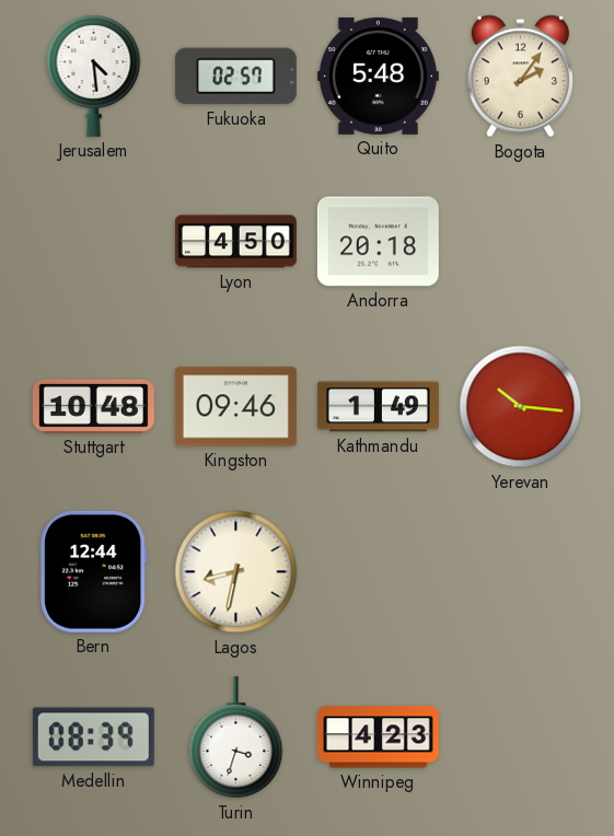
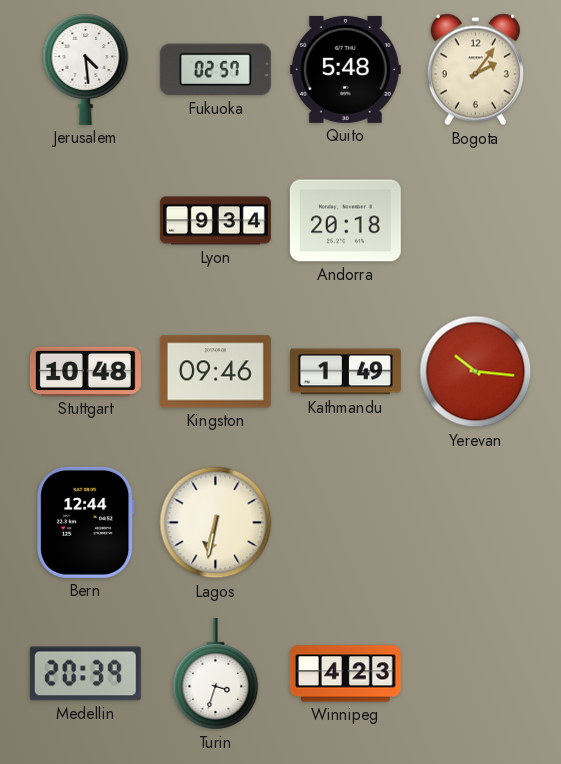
Lyon: 4:50 -> 9:34
Lagos: 8:32 -> 6:32
Medellin: 08:39 -> 20:39
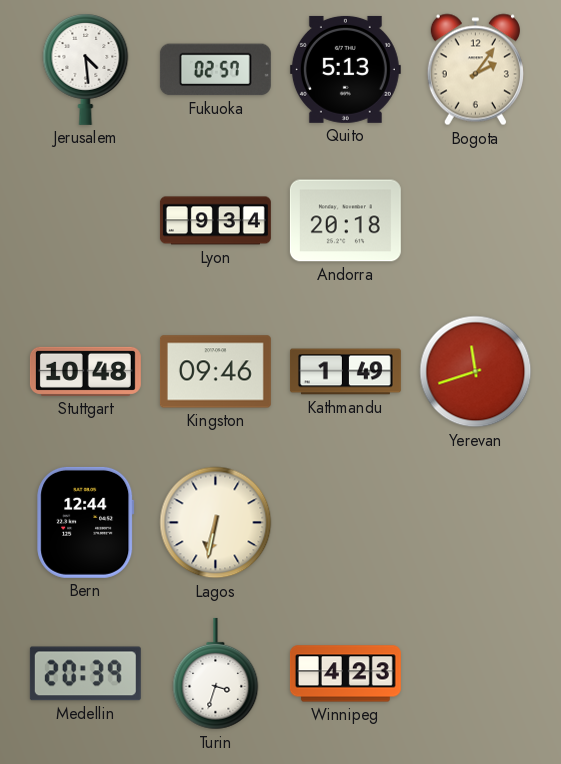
Quito: 5:48 -> 5:13
Yerevan: 10:16 -> 11:42
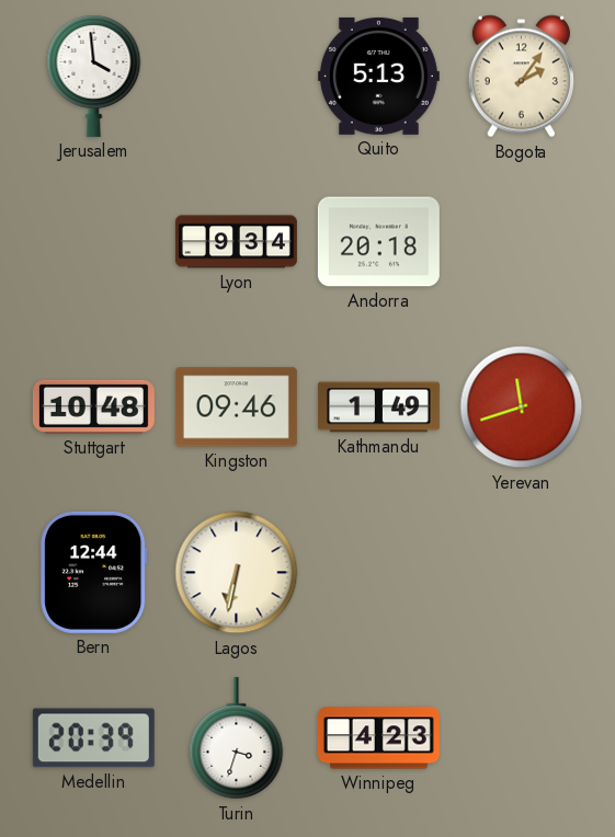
Jerusalem: 4:29 -> 3:59
Fukuoka: 02:57 -> none
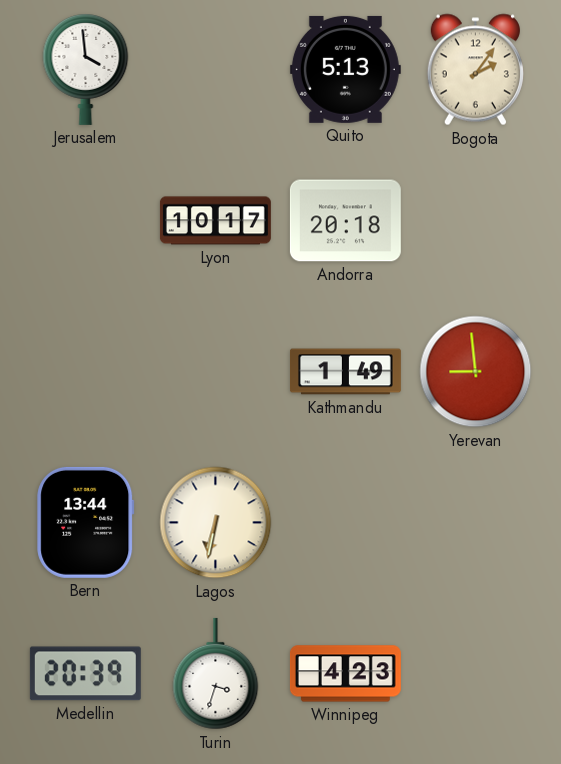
Lyon: 9:34 -> 10:17
Stuttgart: 10:48 -> none
Kingston: 09:46 -> none
Yerevan: 11:42 -> 8:59
Bern: 12:44 -> 13:44
